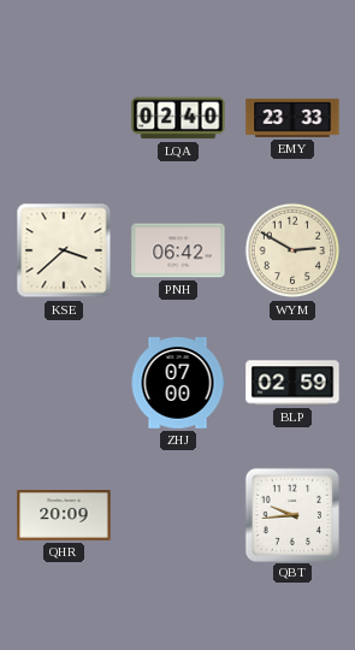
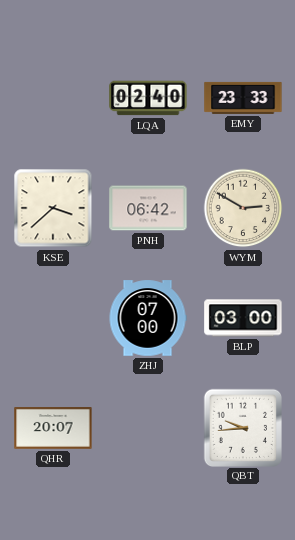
BLP: 02:59 -> 03:00
QHR: 20:09 -> 20:07
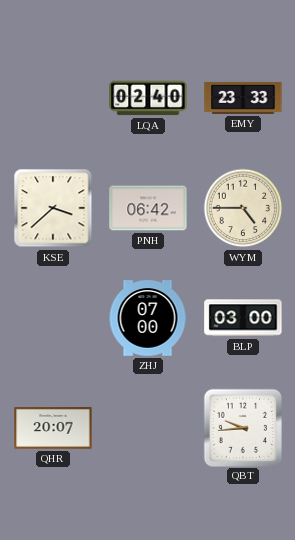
WYM: 2:50 -> 4:45
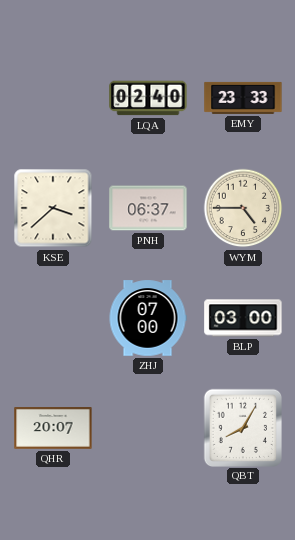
PNH: 06:42 -> 06:37
QBT: 9:44 -> 8:05
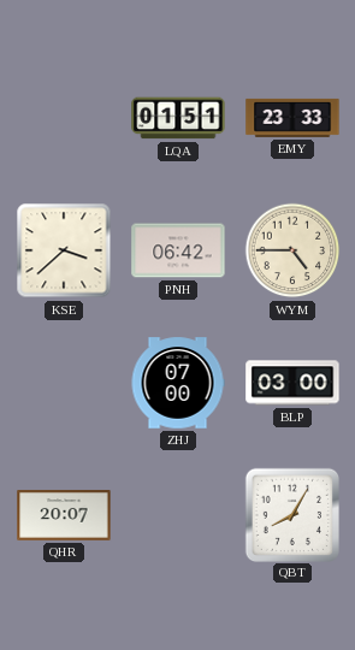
LQA: 02:40 -> 01:51
PNH: 06:37 -> 06:42
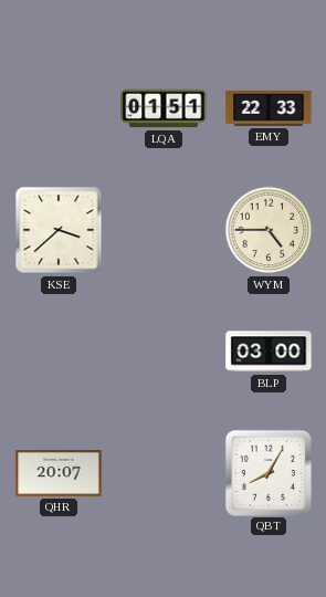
EMY: 23:33 -> 22:33
PNH: 06:42 -> none
ZHJ: 07:00 -> none
